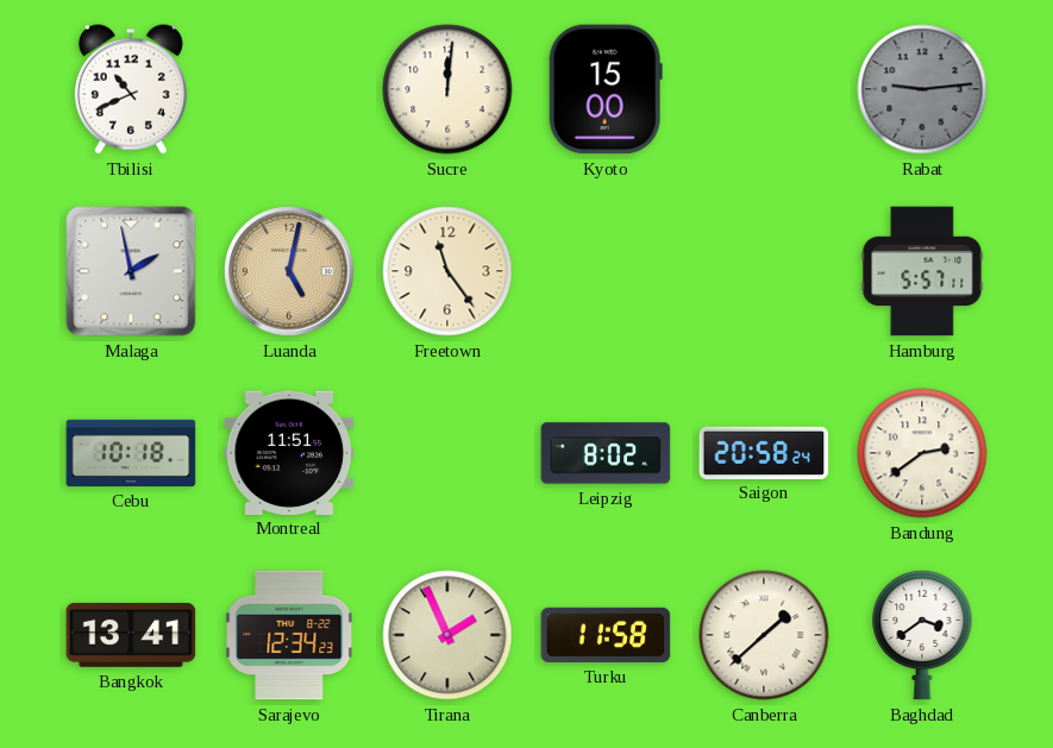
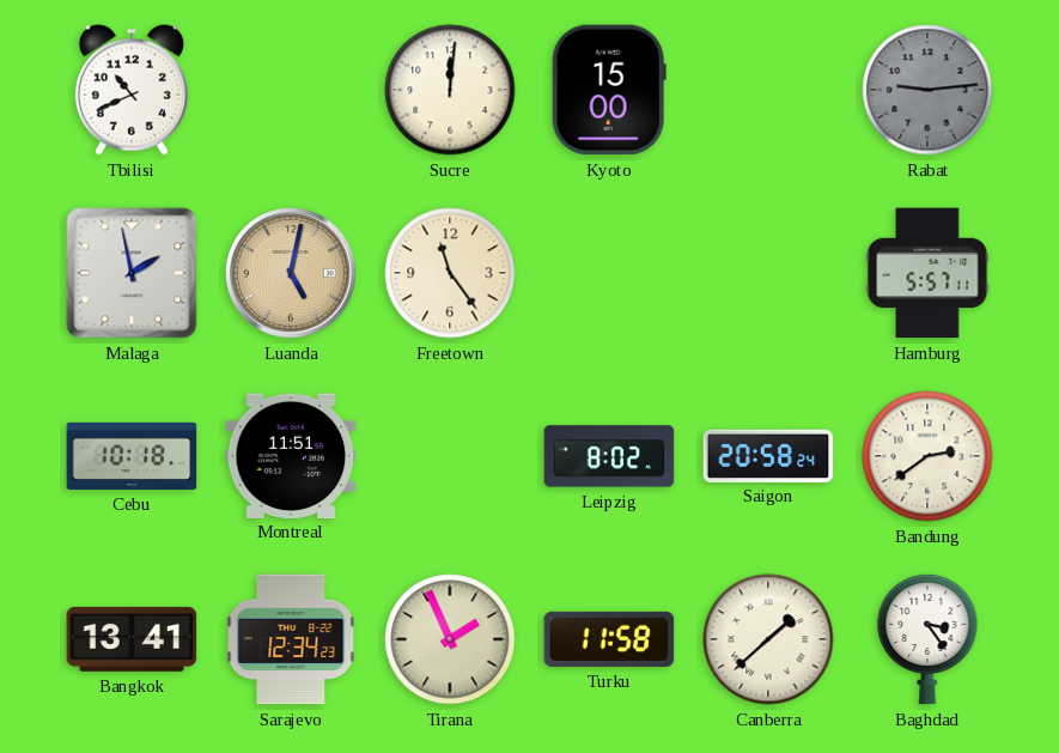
Baghdad: 3:39 -> 3:24
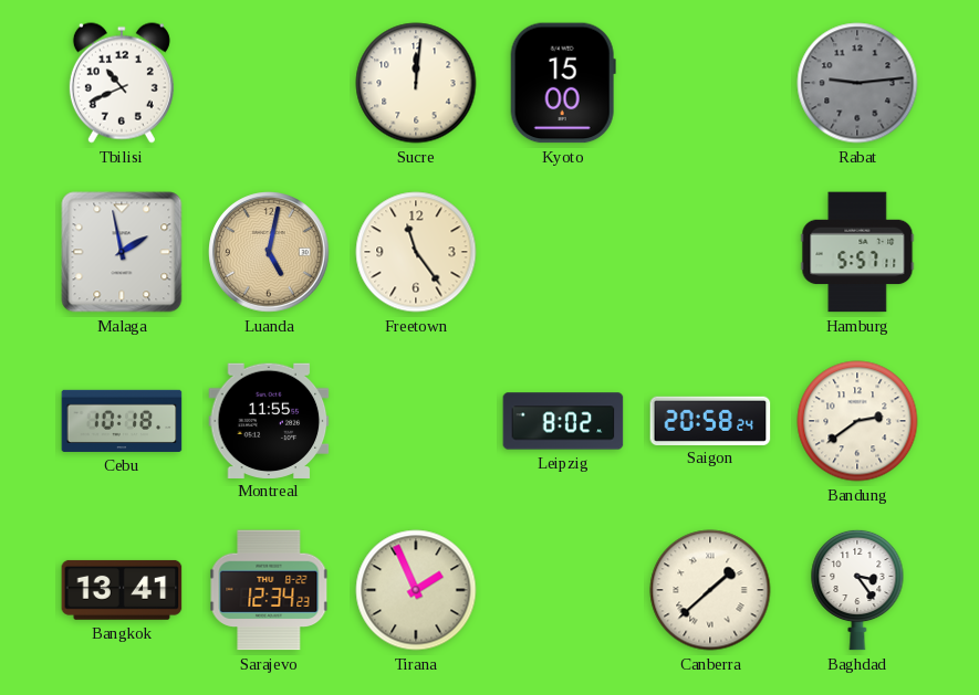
Montreal: 11:51 -> 11:55
Turku: 11:58 -> none
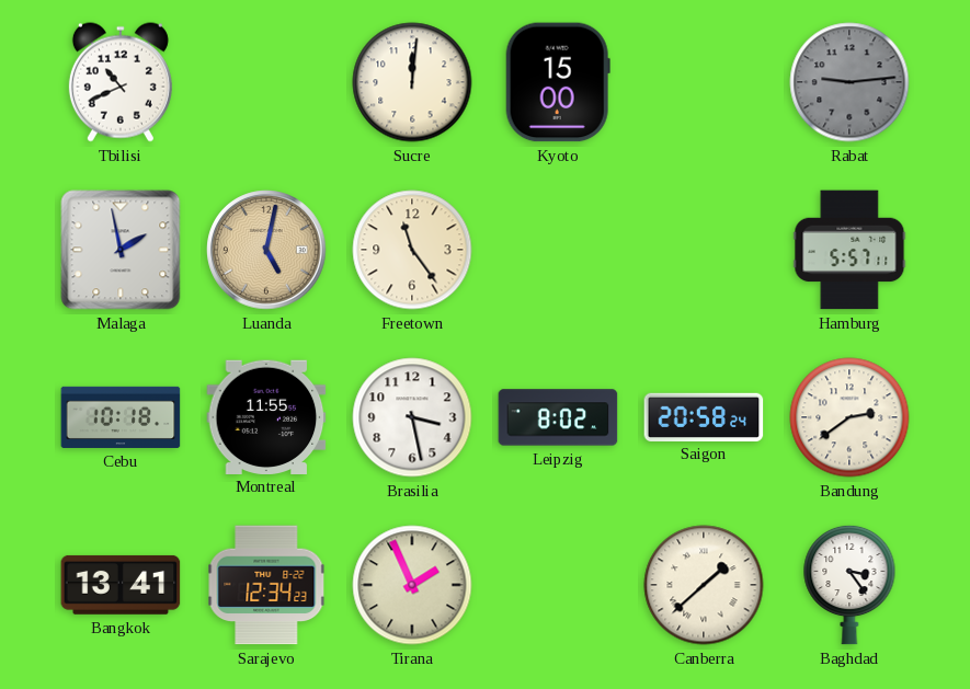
Brasilia: none -> 3:28
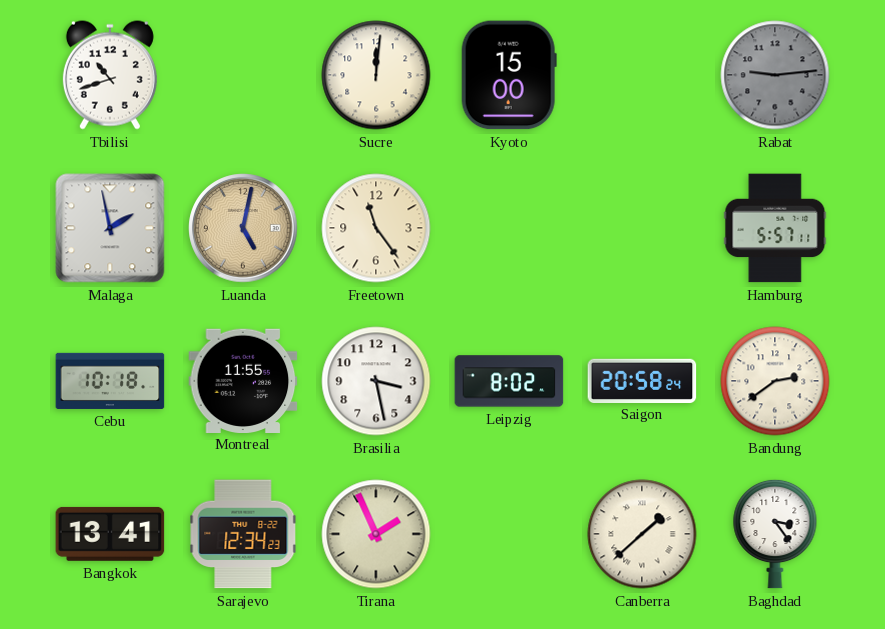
Tbilisi: 10:41 -> 10:42
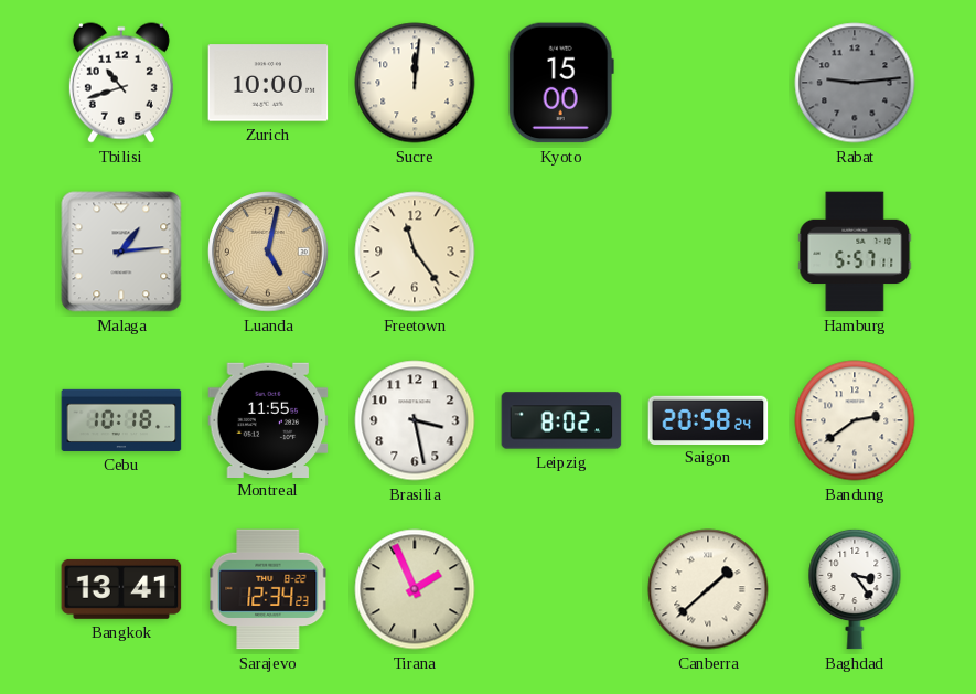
Zurich: none -> 10:00
Malaga: 1:58 -> 1:14
